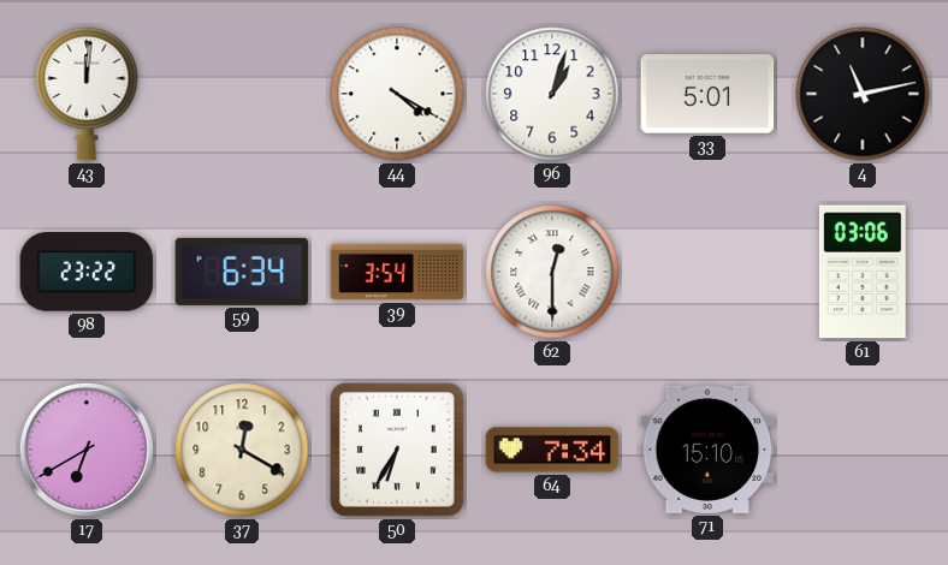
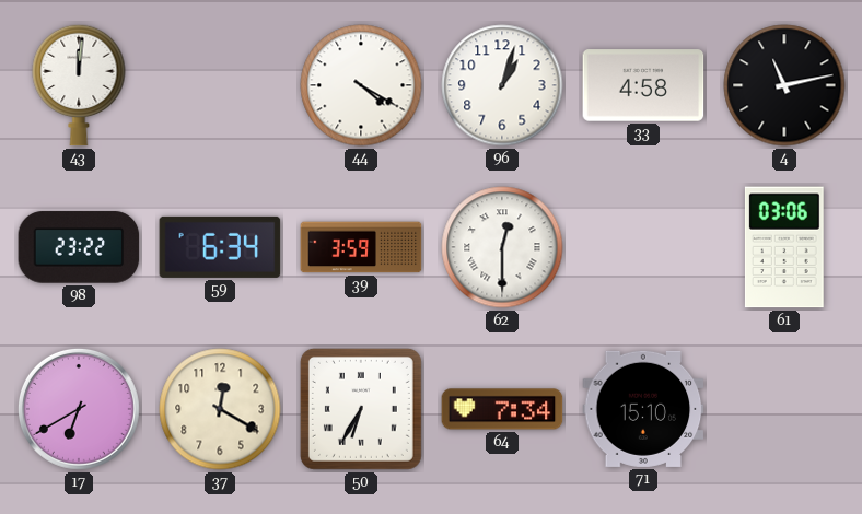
33: 5:01 -> 4:58
39: 3:54 -> 3:59
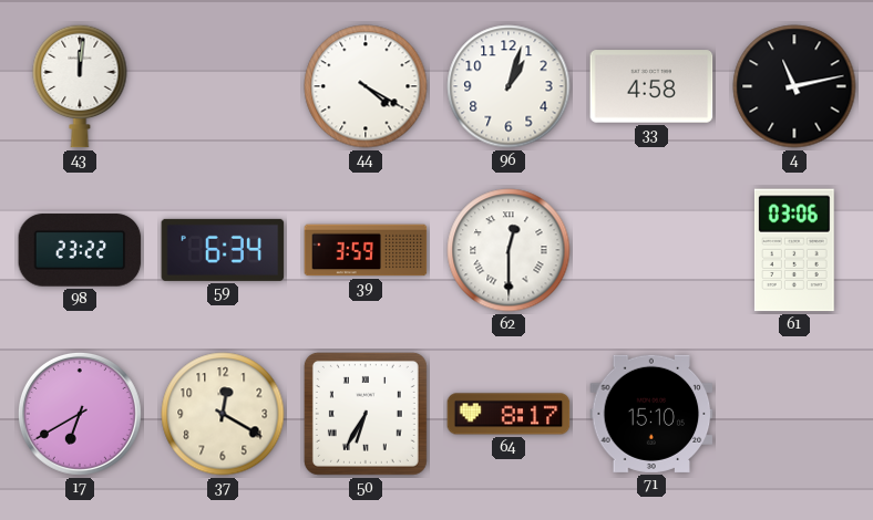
64: 7:34 -> 8:17
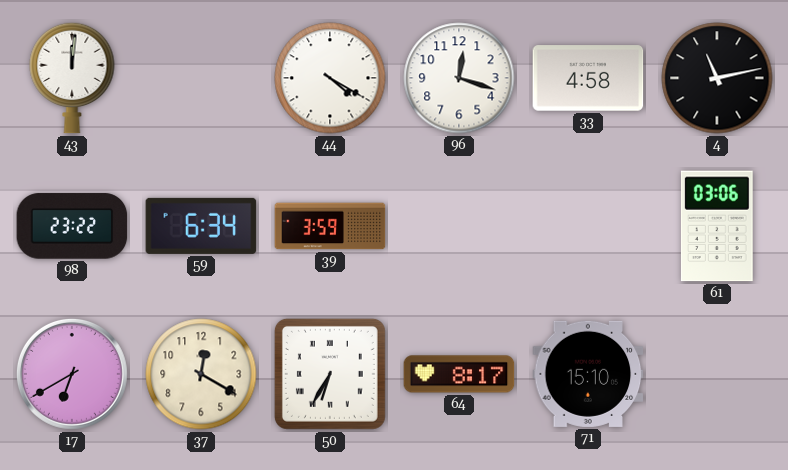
96: 1:03 -> 12:18
62: 12:30 -> none
